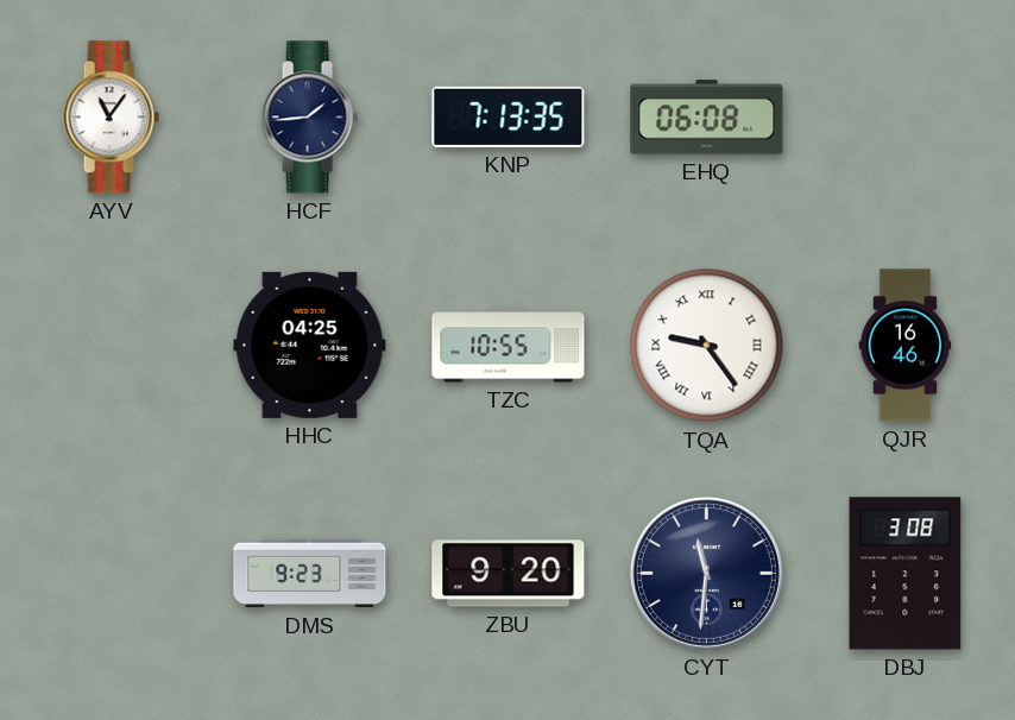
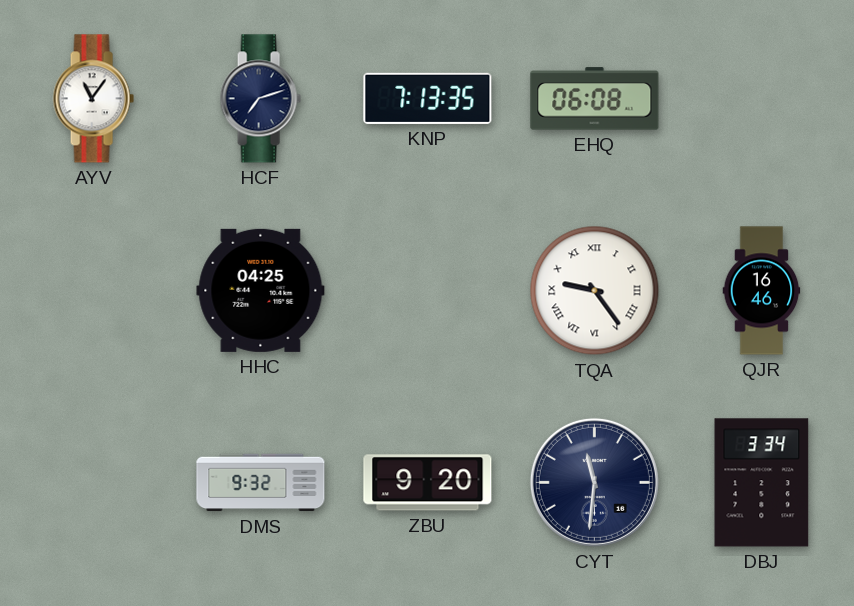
HCF: 1:44 -> 7:12
TZC: 10:55 -> none
DMS: 9:23 -> 9:32
DBJ: 3:08 -> 3:34
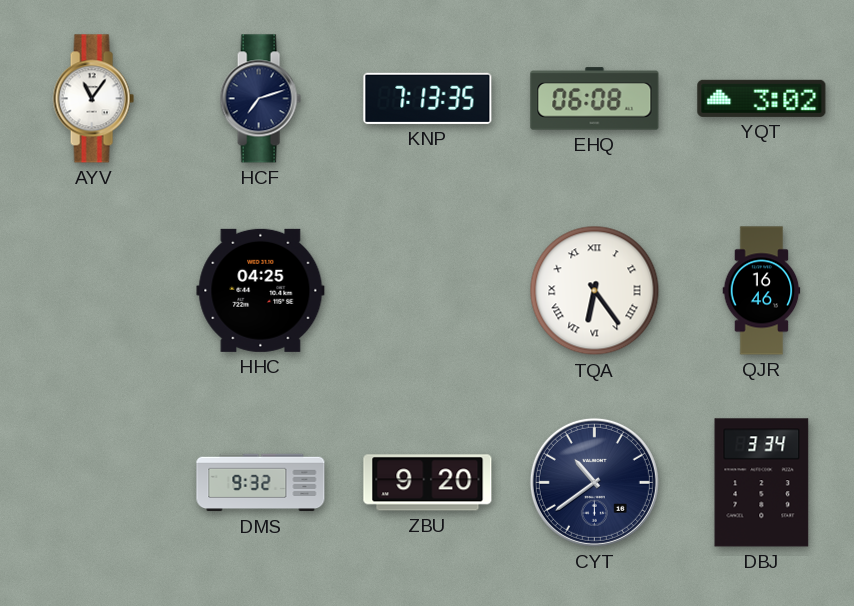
YQT: none -> 3:02
TQA: 9:24 -> 6:24
CYT: 11:31 -> 10:39
